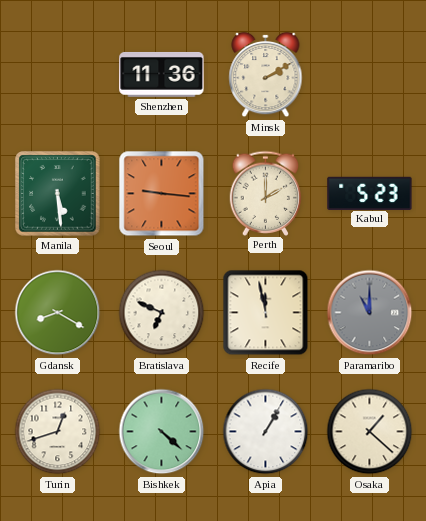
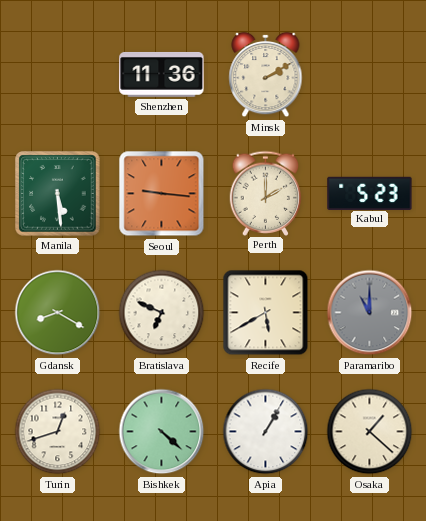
Recife: 11:58 -> 5:40
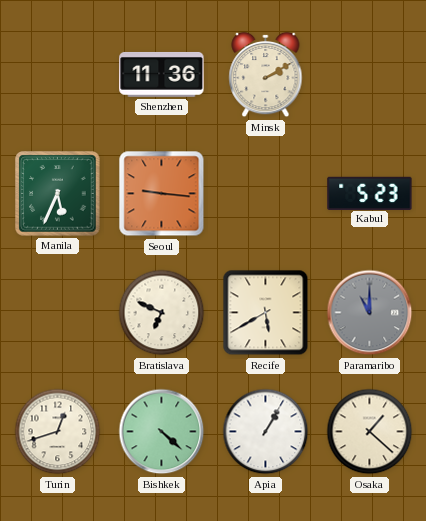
Manila: 5:29 -> 5:34
Perth: 2:00 -> none
Gdansk: 8:20 -> none
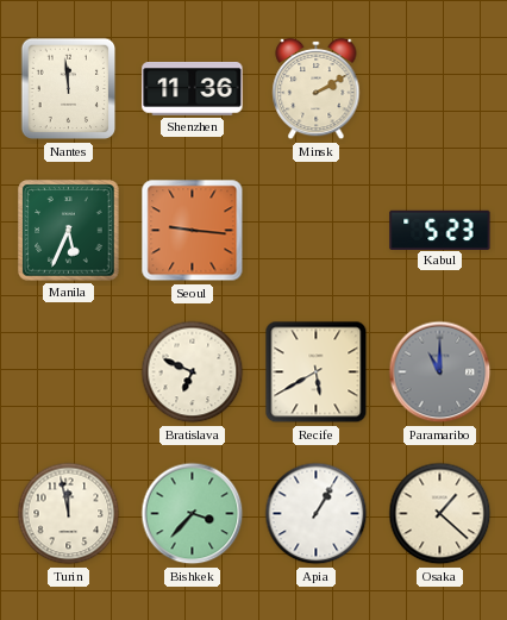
Nantes: none -> 11:59
Turin: 12:42 -> 11:58
Bishkek: 4:22 -> 3:37
